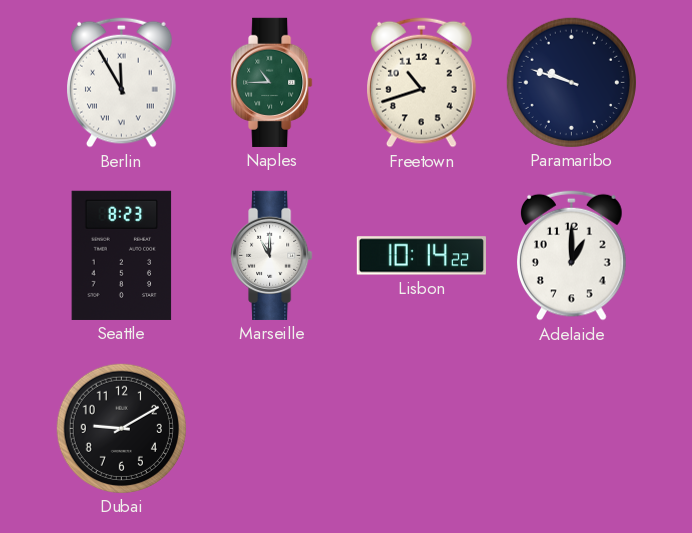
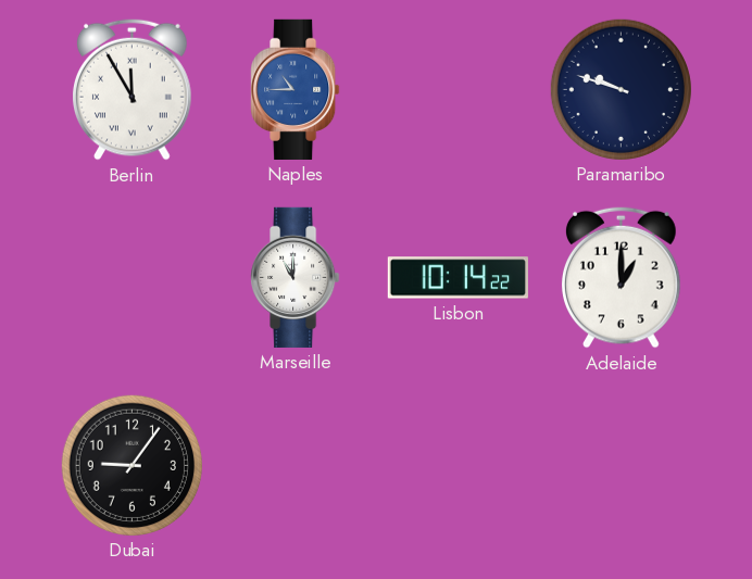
Naples dial: green -> blue
Freetown: 10:42 -> none
Seattle: 8:23 -> none
Dubai: 9:10 -> 9:06
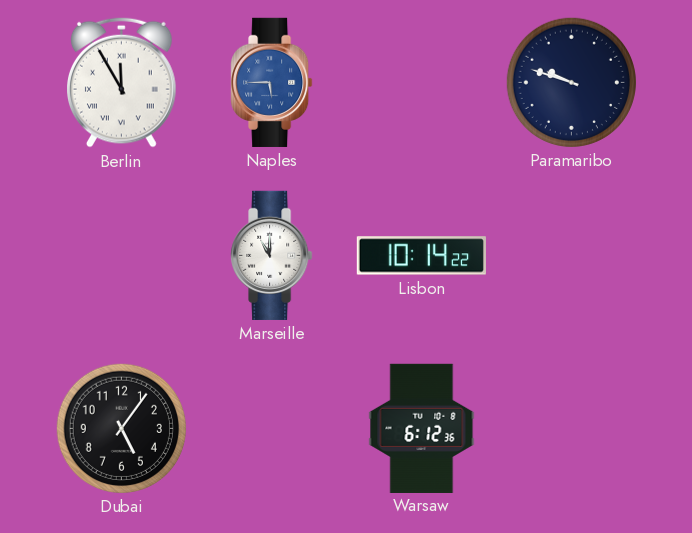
Naples: 10:45 -> 5:45
Adelaide: 1:00 -> none
Dubai: 9:06 -> 5:06
Warsaw: none -> 6:12
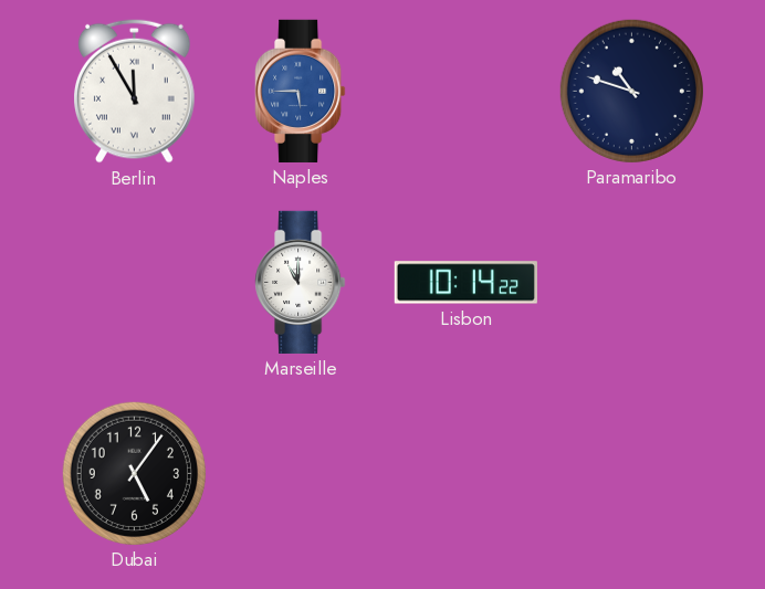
Paramaribo: 9:48 -> 10:48
Warsaw: 6:12 -> none
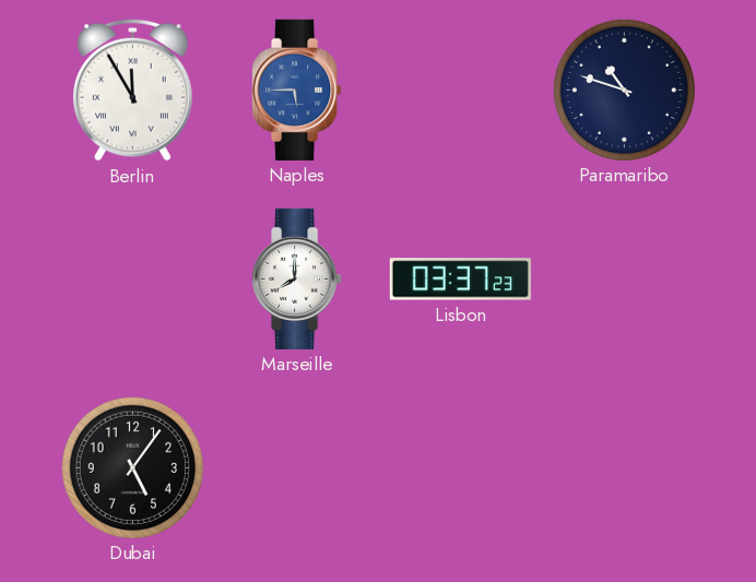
Marseille: 11:00 -> 8:00
Lisbon: 10:14 -> 03:37
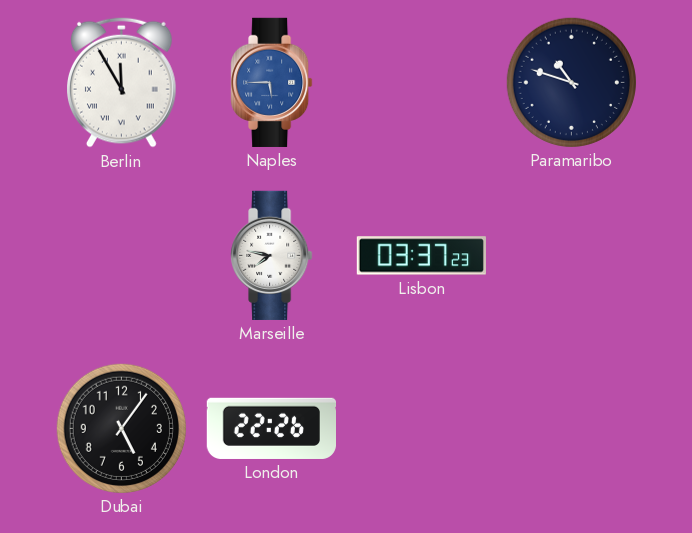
Marseille: 8:00 -> 7:47
London: none -> 22:26
